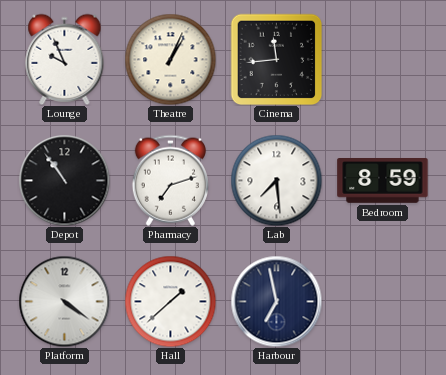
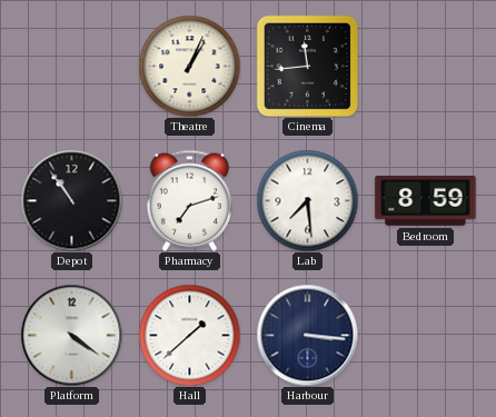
Lounge: 9:56 -> none
Harbour: 6:58 -> 3:16
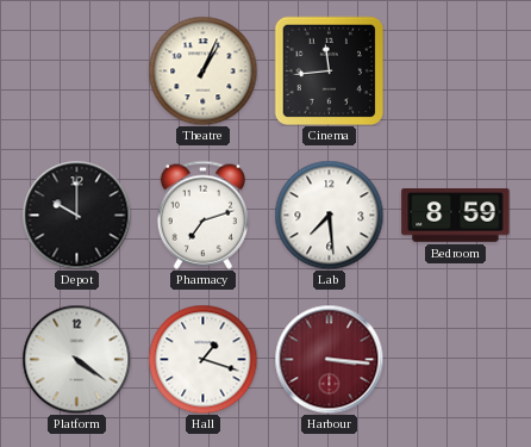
Depot: 10:54 -> 10:00
Hall: 1:38 -> 1:18
Harbour dial: navy -> burgundy
